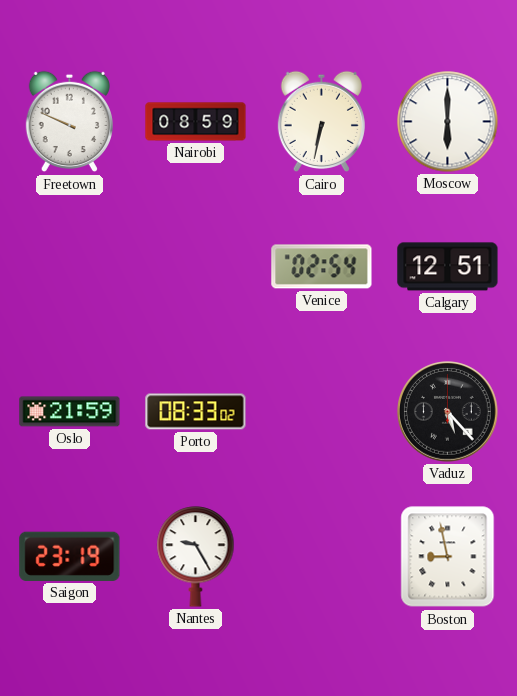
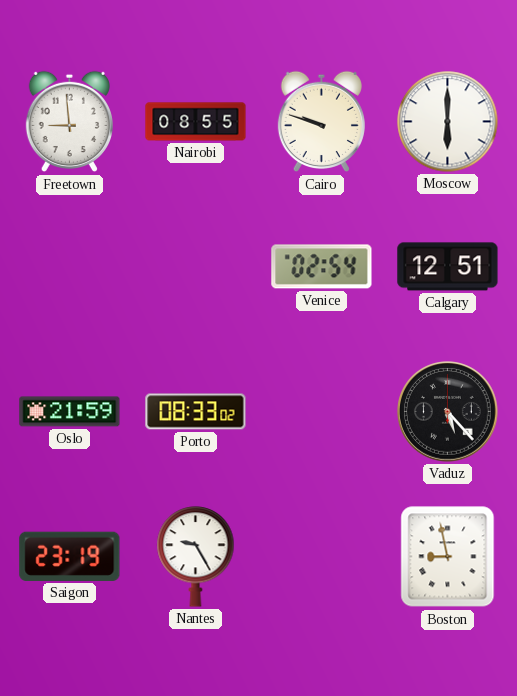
Freetown: 9:49 -> 8:59
Nairobi: 08:59 -> 08:55
Cairo: 6:32 -> 9:48
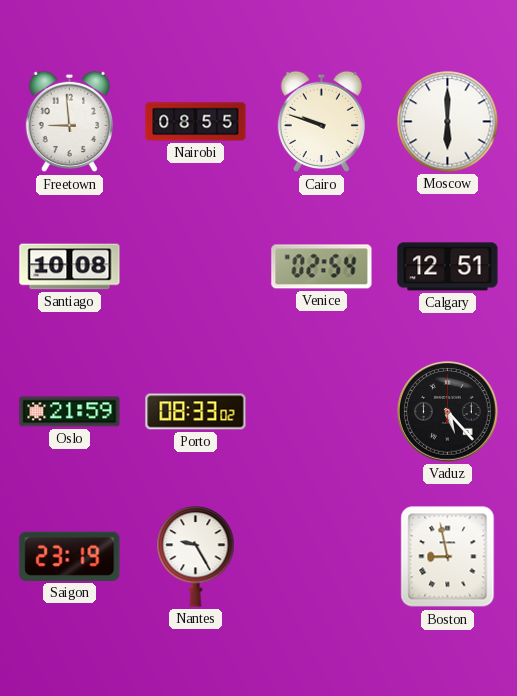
Santiago: none -> 10:08
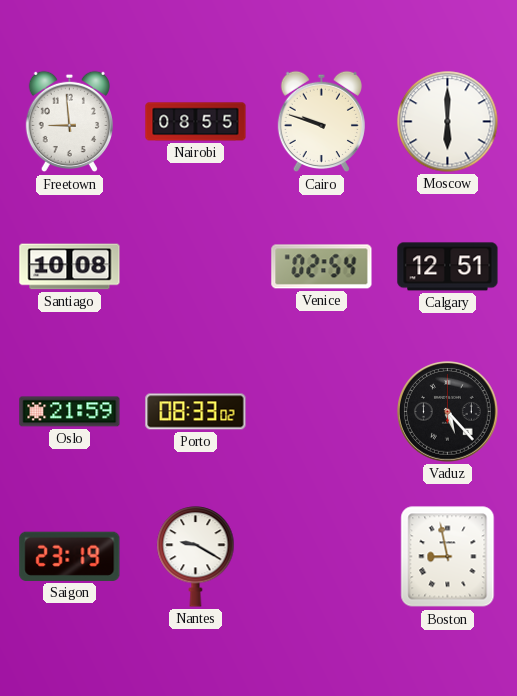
Nantes: 9:25 -> 9:20
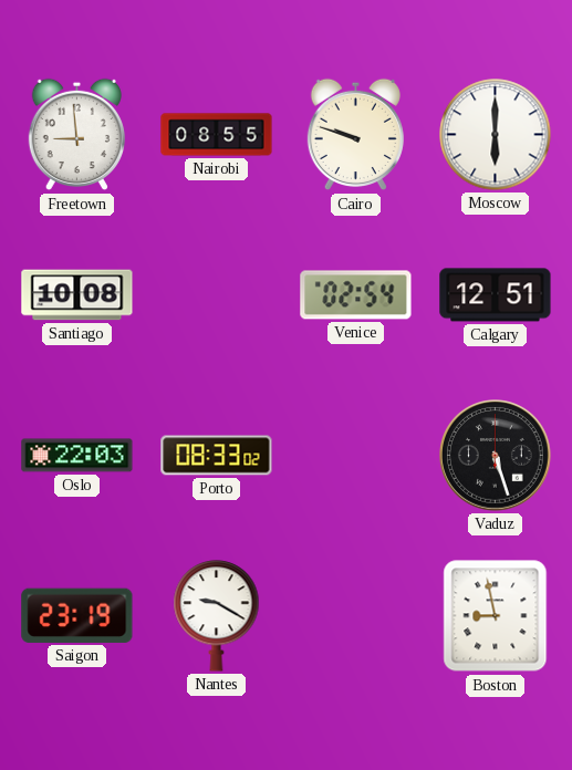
Oslo: 21:59 -> 22:03
Vaduz: 5:23 -> 5:27
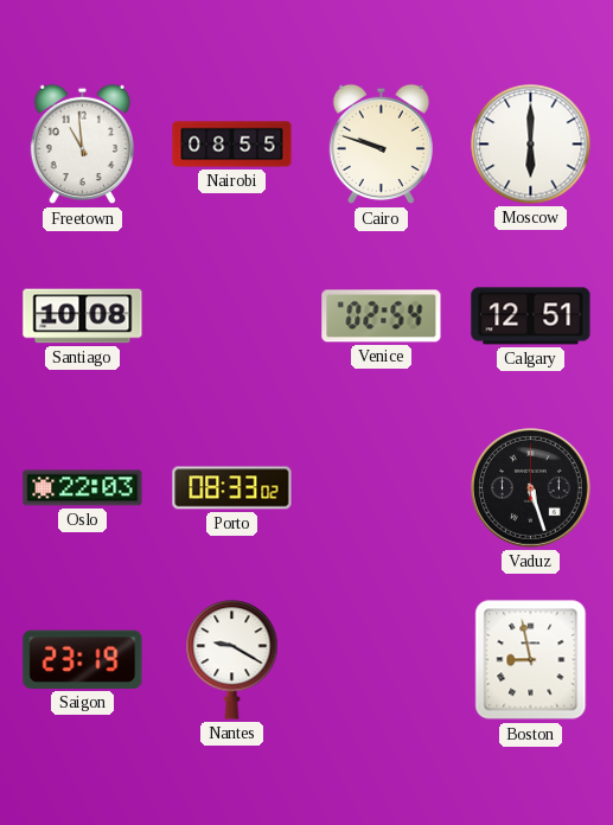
Freetown: 8:59 -> 10:59
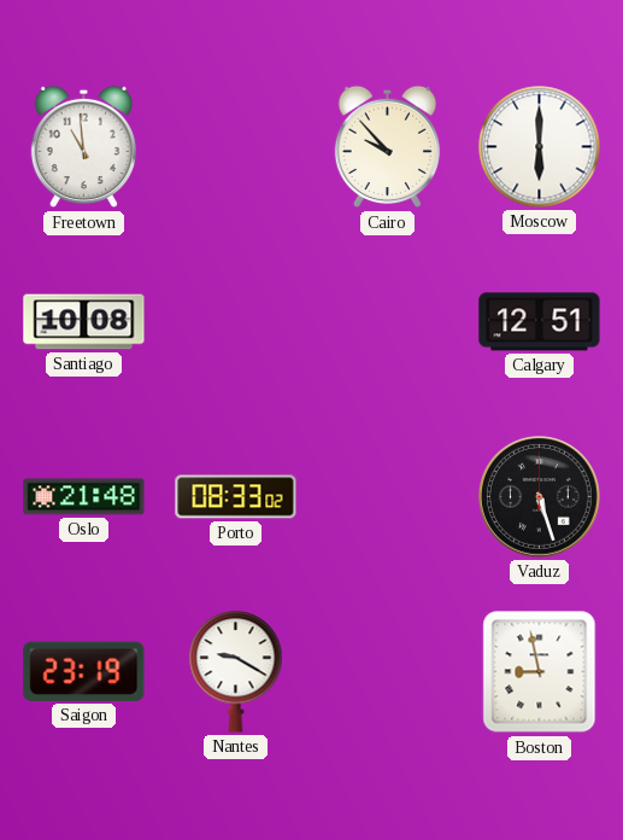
Nairobi: 08:55 -> none
Cairo: 9:48 -> 9:53
Venice: 02:54 -> none
Oslo: 22:03 -> 21:48
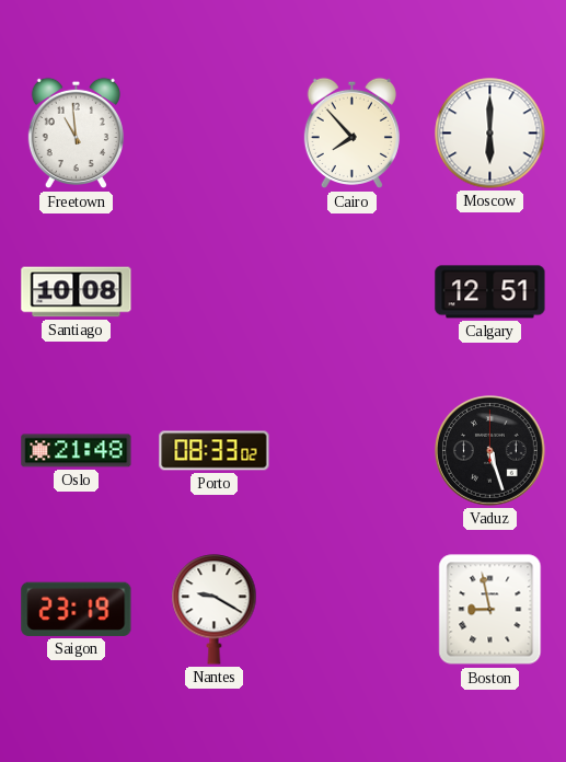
Cairo: 9:53 -> 7:53
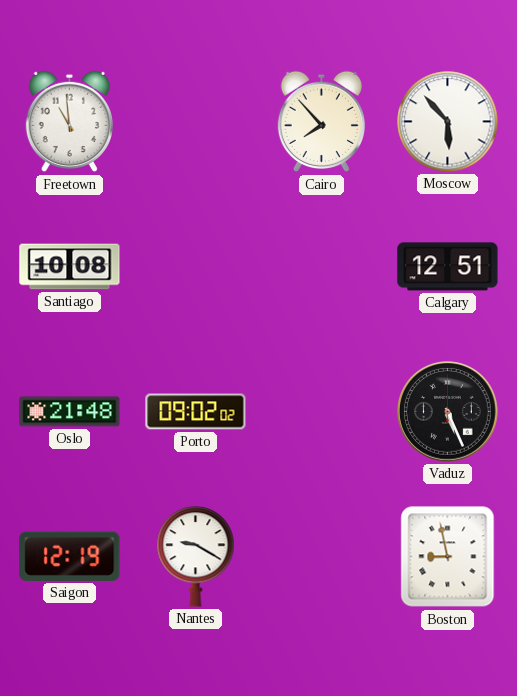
Moscow: 6:00 -> 5:53
Porto: 08:33 -> 09:02
Vaduz: 5:27 -> 5:26
Saigon: 23:19 -> 12:19
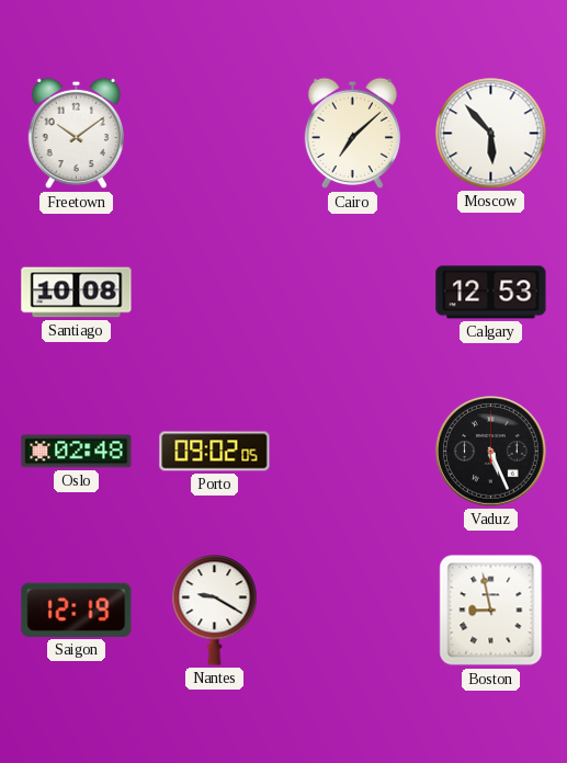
Freetown: 10:59 -> 10:09
Cairo: 7:53 -> 7:08
Calgary: 12:51 -> 12:53
Oslo: 21:48 -> 02:48
Porto: 09:02:02 -> 09:02:05
